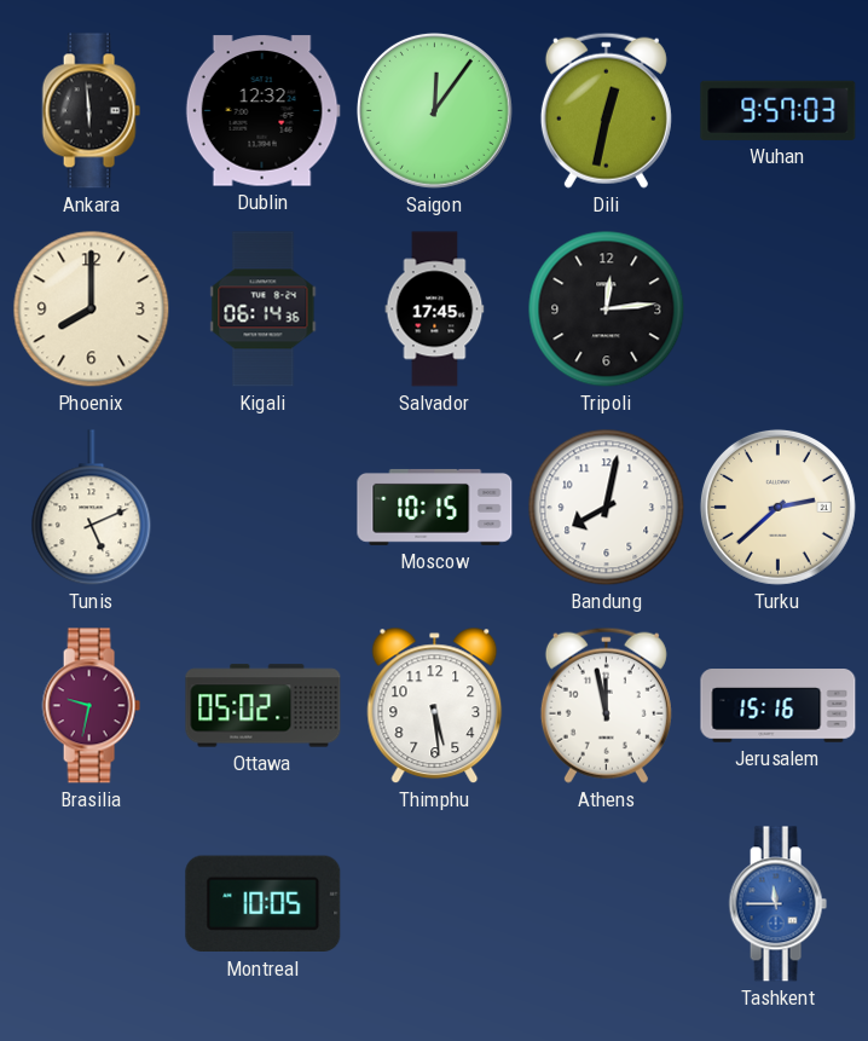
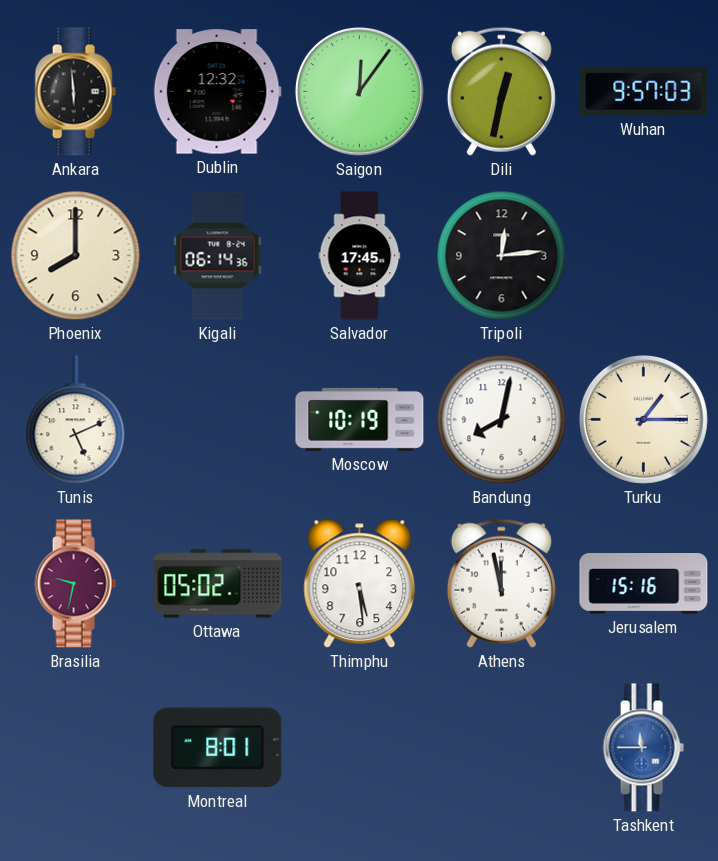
Moscow: 10:15 -> 10:19
Turku: 2:38 -> 1:15
Montreal: 10:05 -> 8:01
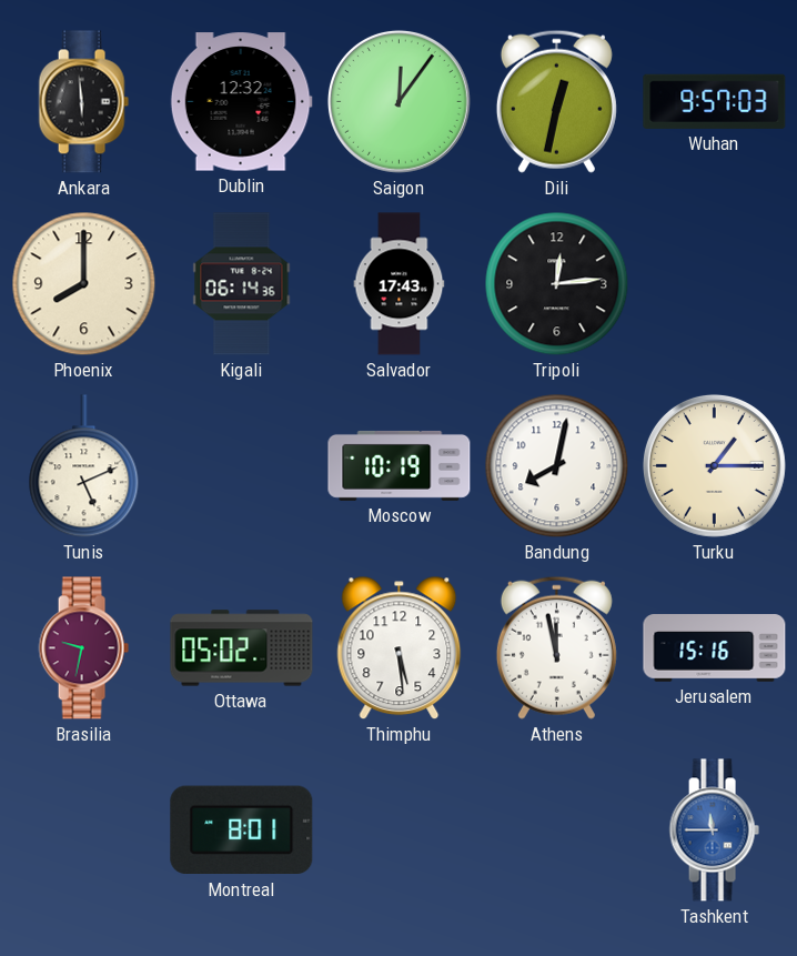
Salvador: 17:45 -> 17:43
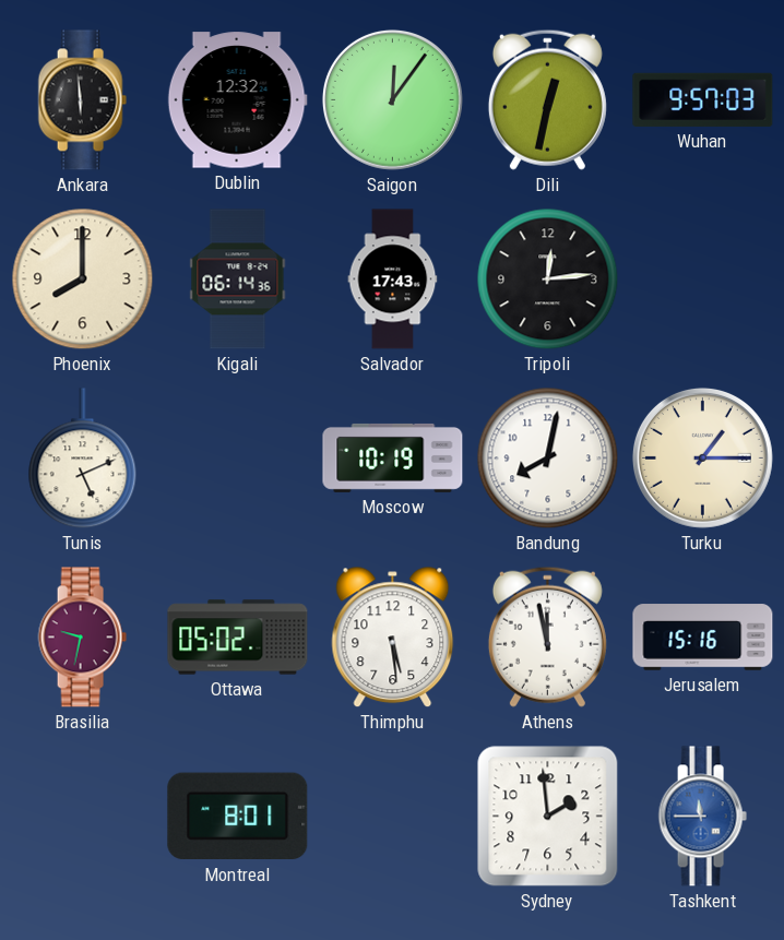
Sydney: none -> 1:59
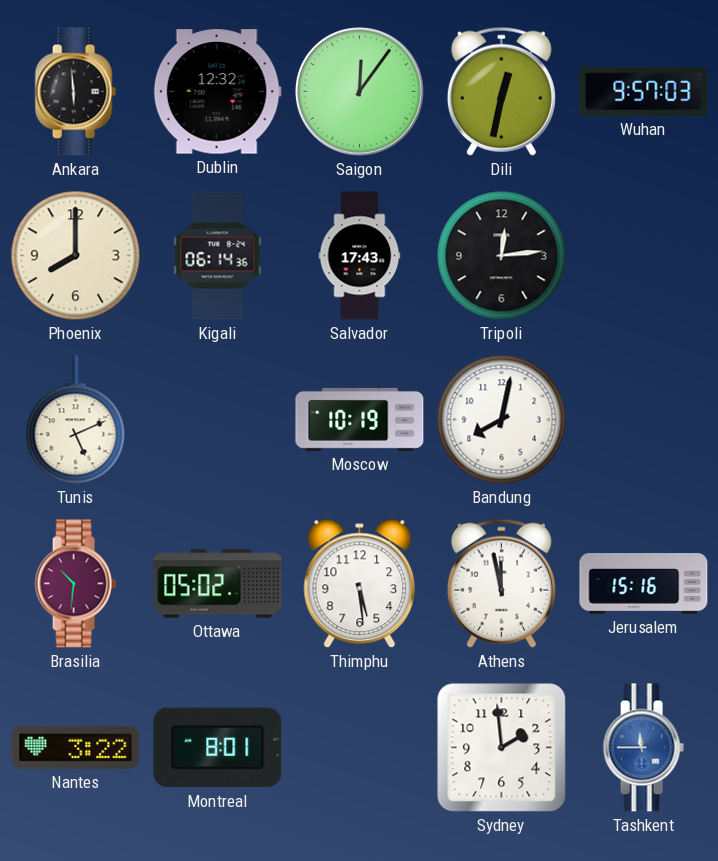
Turku: 1:15 -> none
Brasilia: 9:32 -> 10:31
Nantes: none -> 3:22
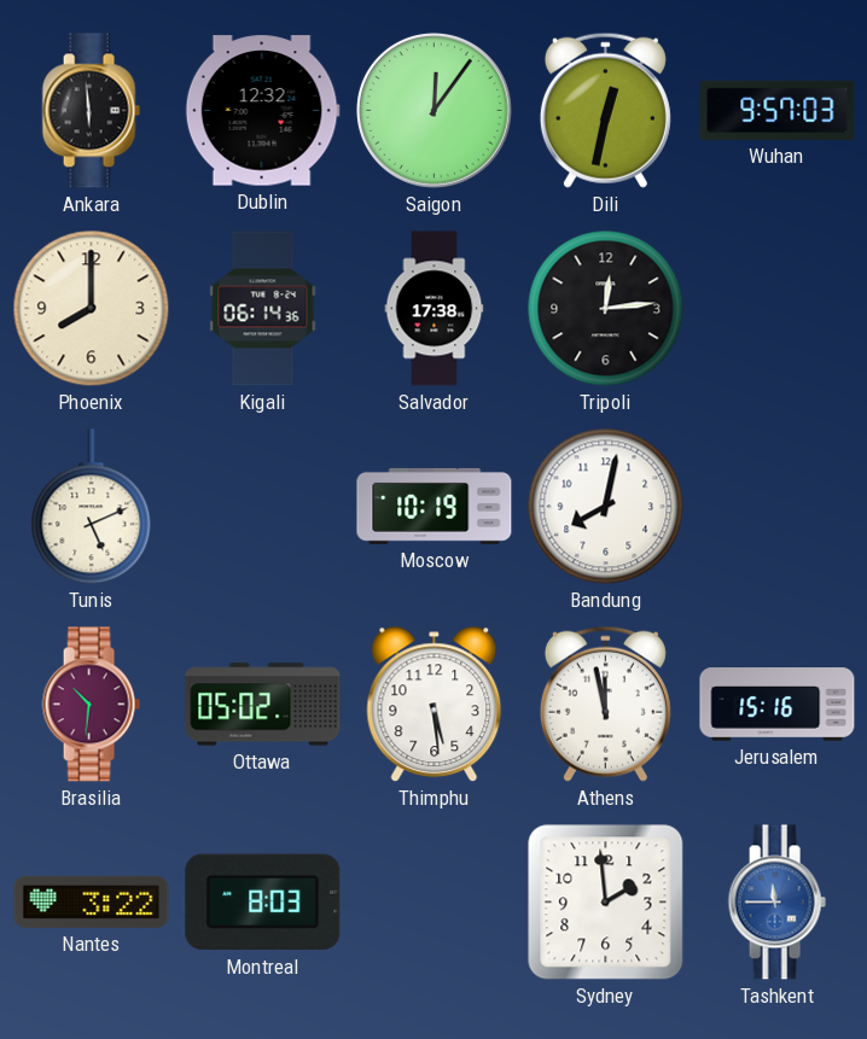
Salvador: 17:43 -> 17:38
Montreal: 8:01 -> 8:03
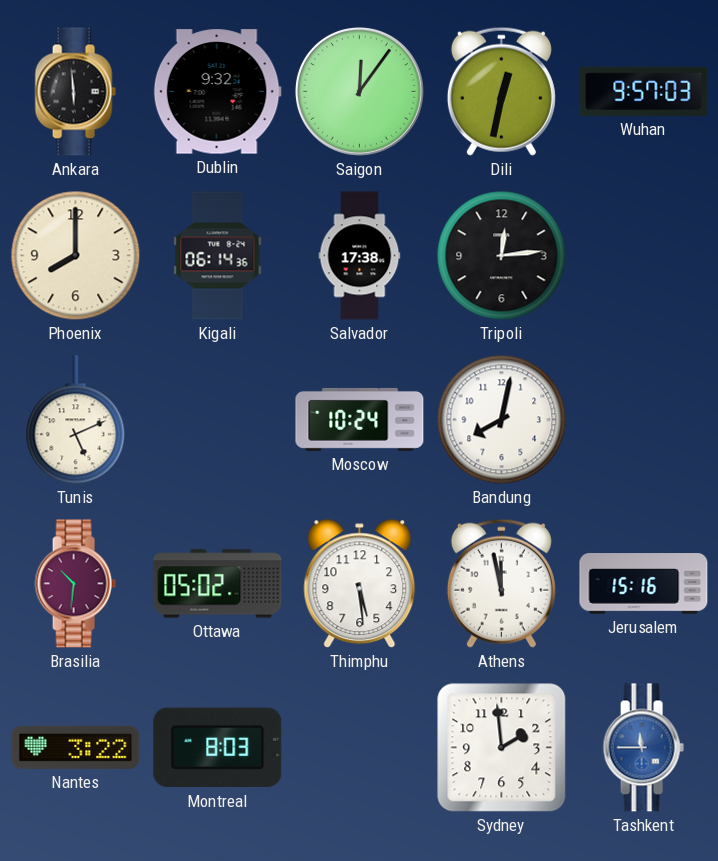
Dublin: 12:32 -> 9:32
Moscow: 10:19 -> 10:24
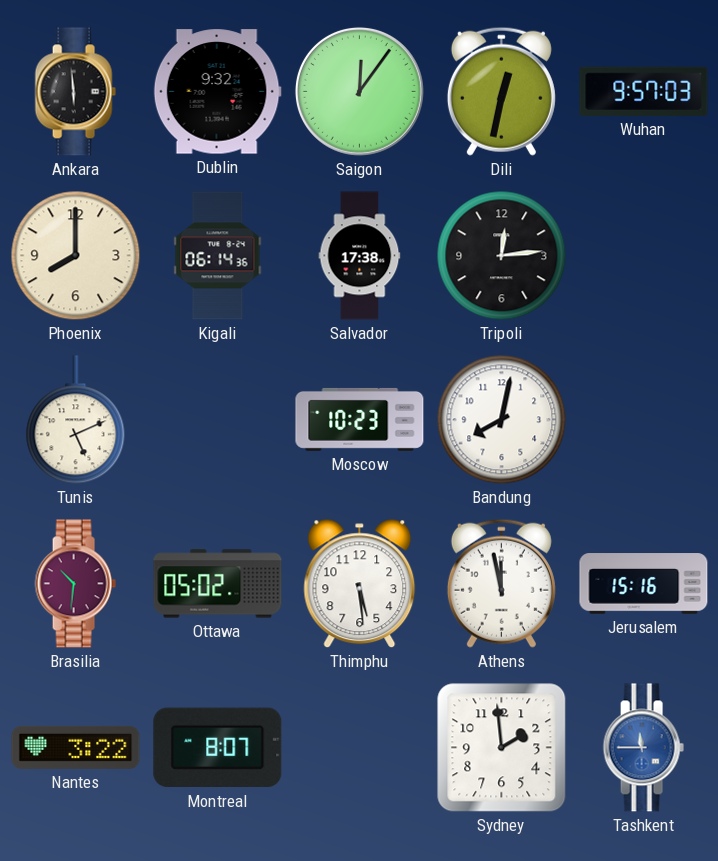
Moscow: 10:24 -> 10:23
Montreal: 8:03 -> 8:07
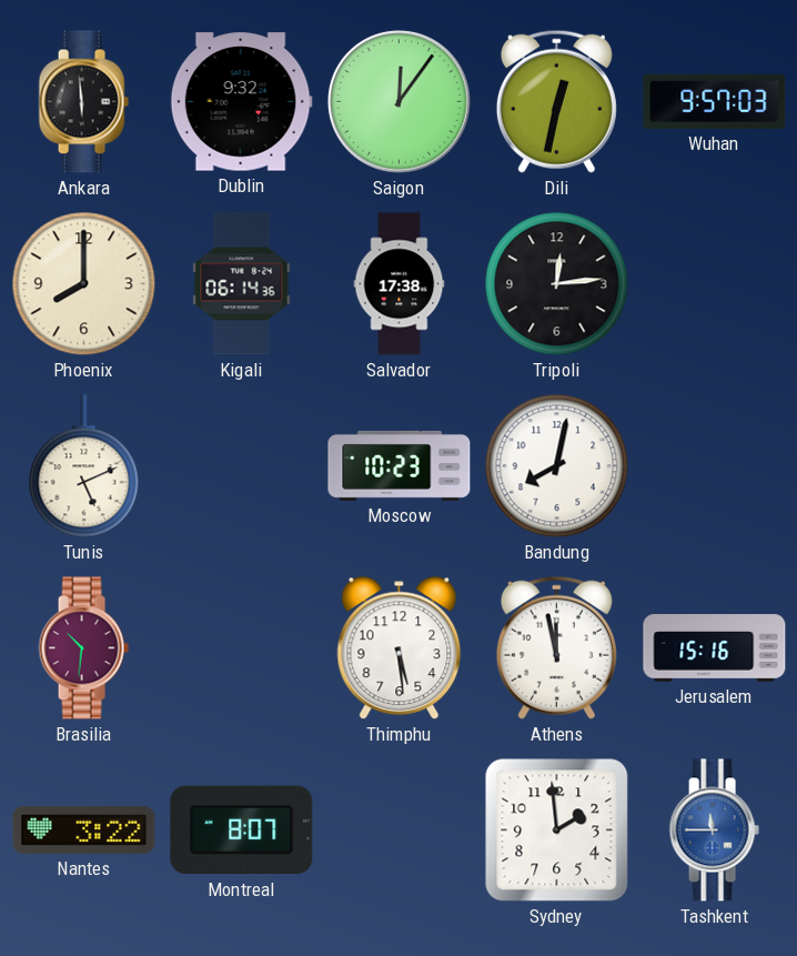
Ottawa: 05:02 -> none
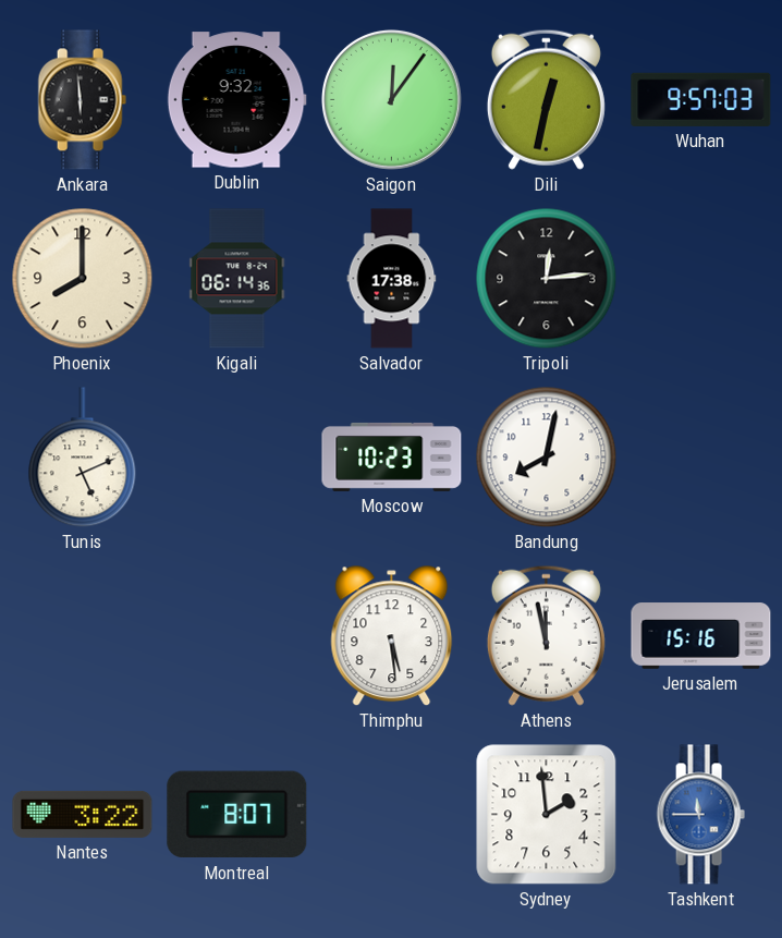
Brasilia: 10:31 -> none
